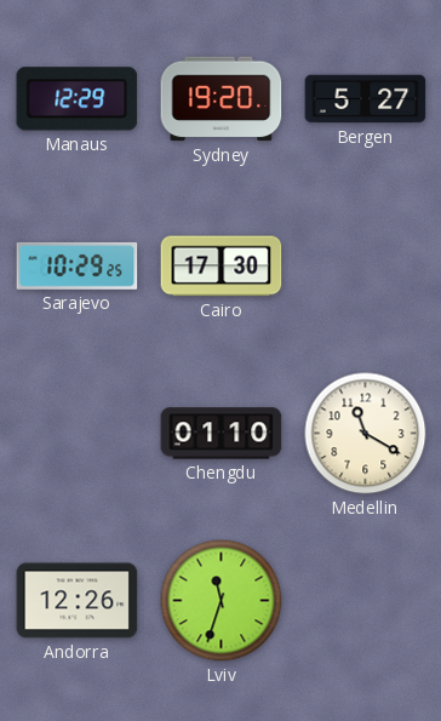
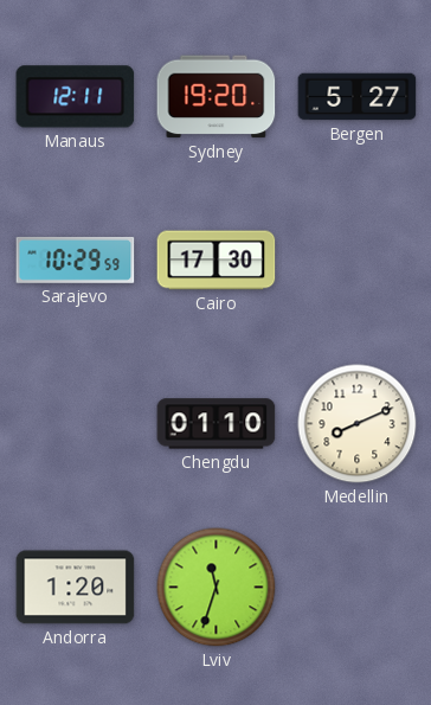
Manaus: 12:29 -> 12:11
Sarajevo: 10:29:25 -> 10:29:59
Medellin: 11:20 -> 8:11
Andorra: 12:26 -> 1:20
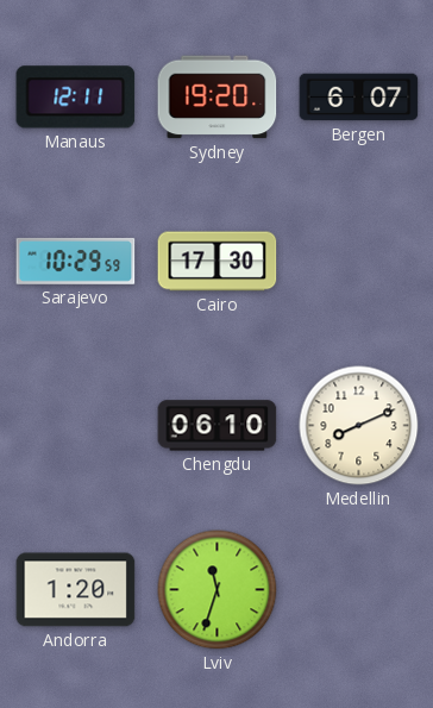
Bergen: 5:27 -> 6:07
Chengdu: 01:10 -> 06:10
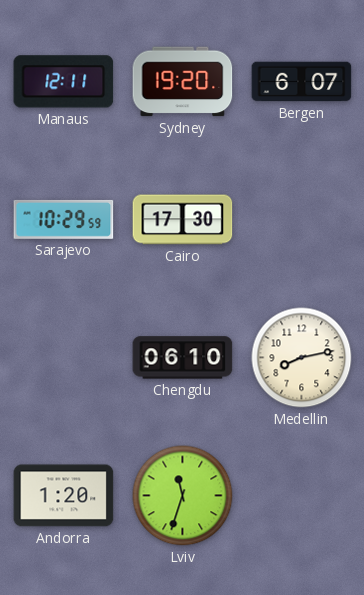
Medellin: 8:11 -> 8:13
